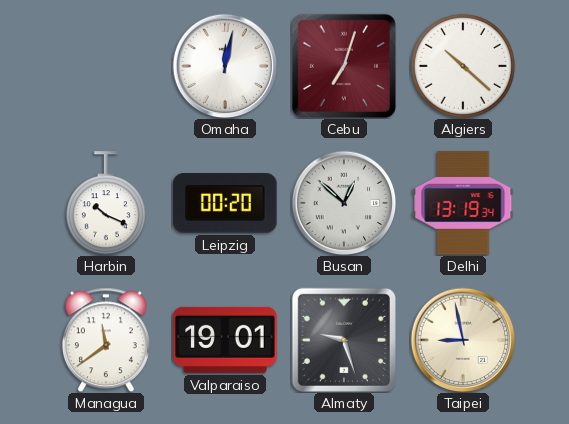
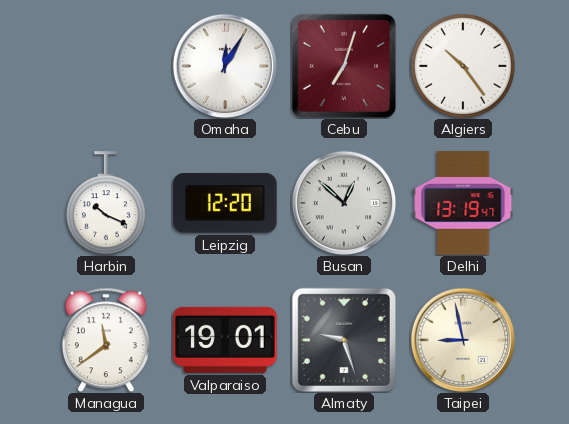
Omaha: 12:02 -> 12:05
Algiers: 10:22 -> 10:24
Leipzig: 00:20 -> 12:20
Delhi: 13:19:34 -> 13:19:47
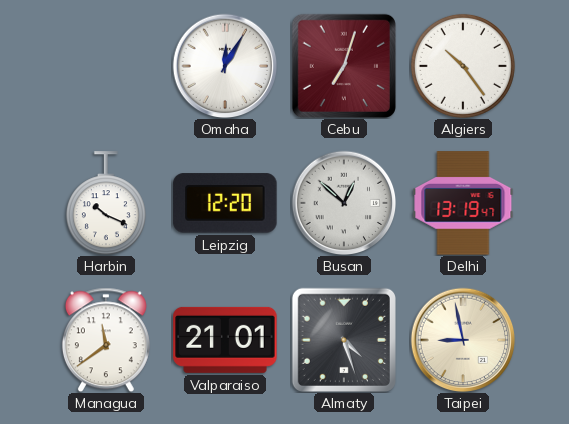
Valparaiso: 19:01 -> 21:01
Almaty: 9:27 -> 4:27
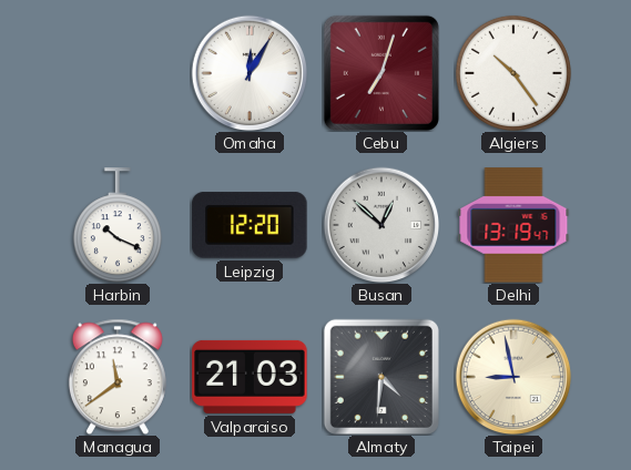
Valparaiso: 21:01 -> 21:03
Almaty: 4:27 -> 4:31
